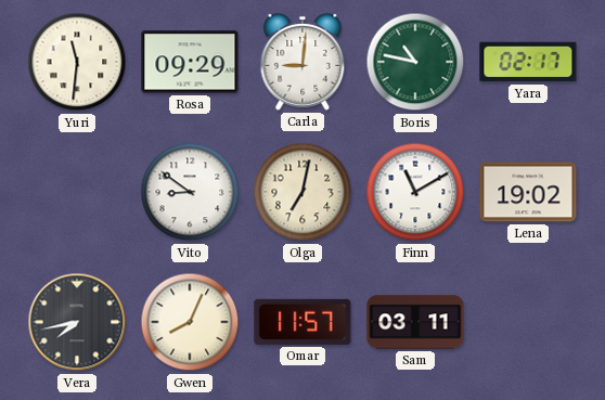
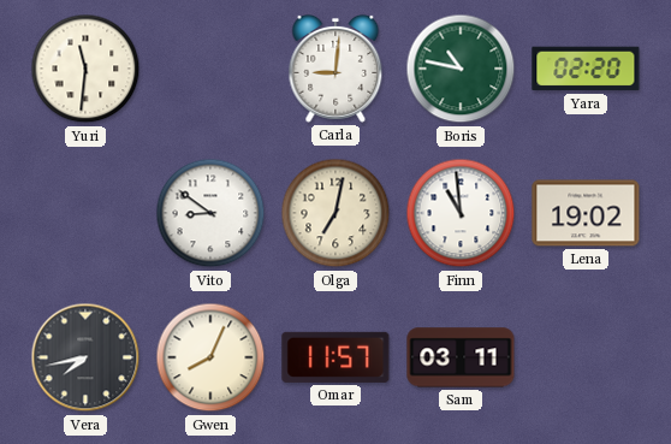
Rosa: 09:29 -> none
Yara: 02:17 -> 02:20
Finn: 11:10 -> 10:59
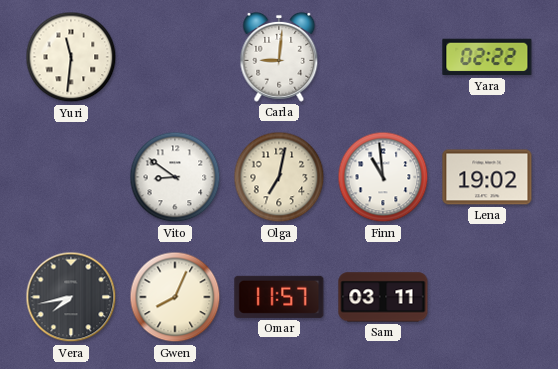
Boris: 10:47 -> none
Yara: 02:20 -> 02:22
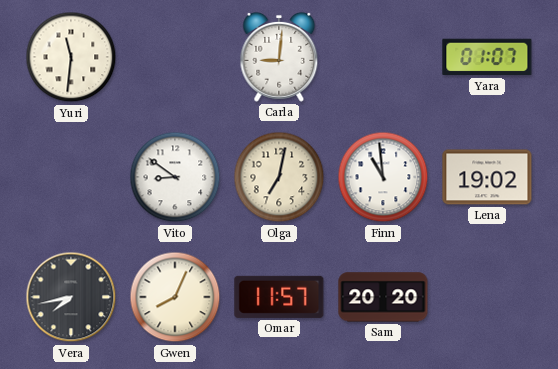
Yara: 02:22 -> 01:07
Sam: 03:11 -> 20:20
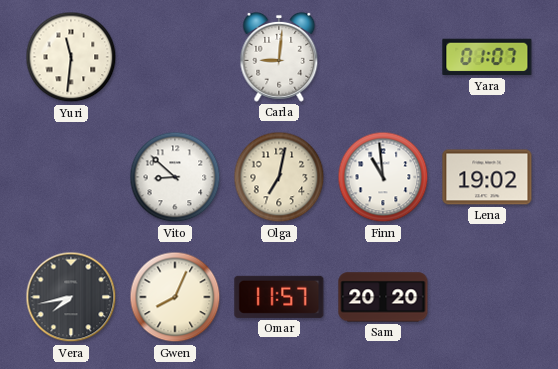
Vito: 8:51 -> 8:52
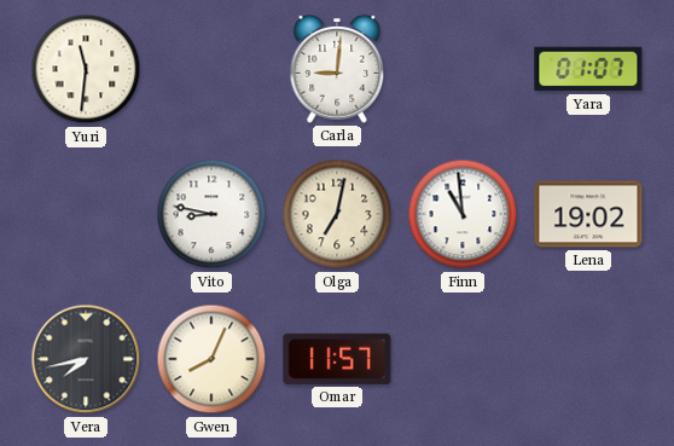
Vito: 8:52 -> 8:47
Sam: 20:20 -> none
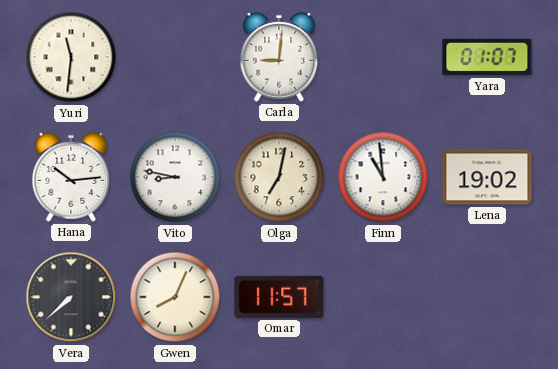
Hana: none -> 10:14
Vera: 7:43 -> 7:38
